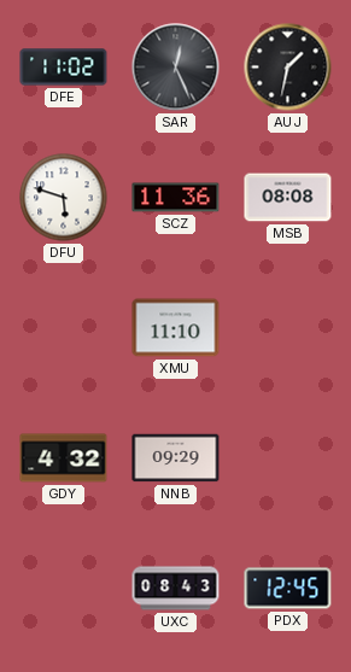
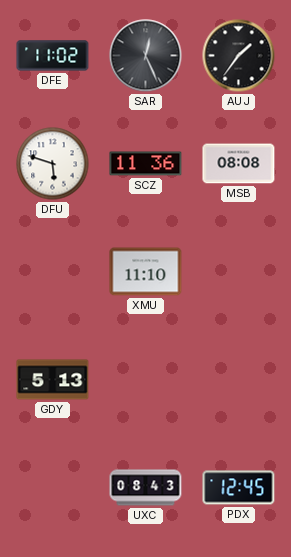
AUJ: 1:32 -> 1:36
GDY: 4:32 -> 5:13
NNB: 09:29 -> none
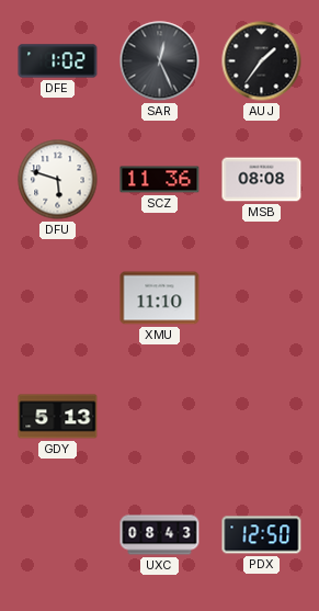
DFE: 11:02 -> 1:02
PDX: 12:45 -> 12:50
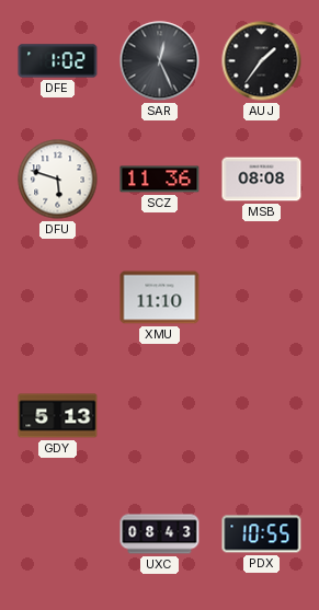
PDX: 12:50 -> 10:55
